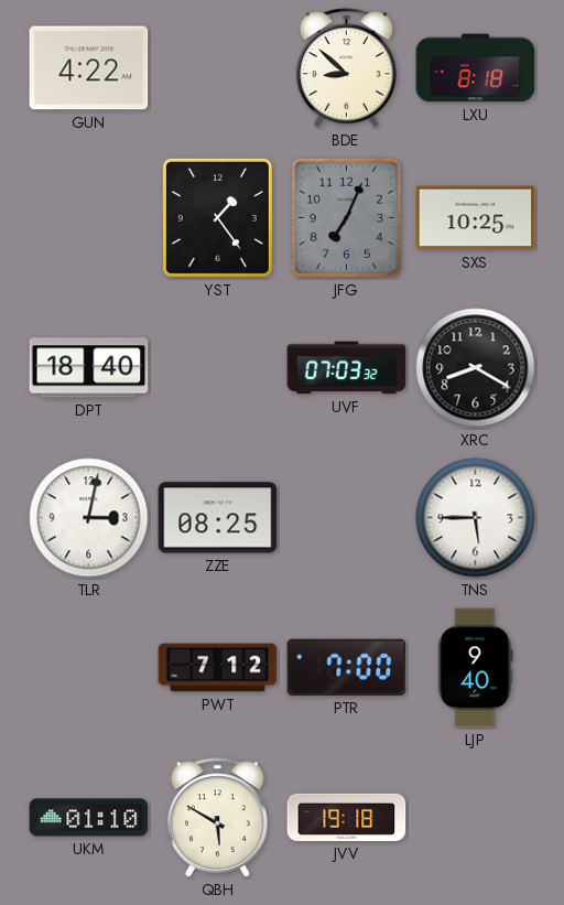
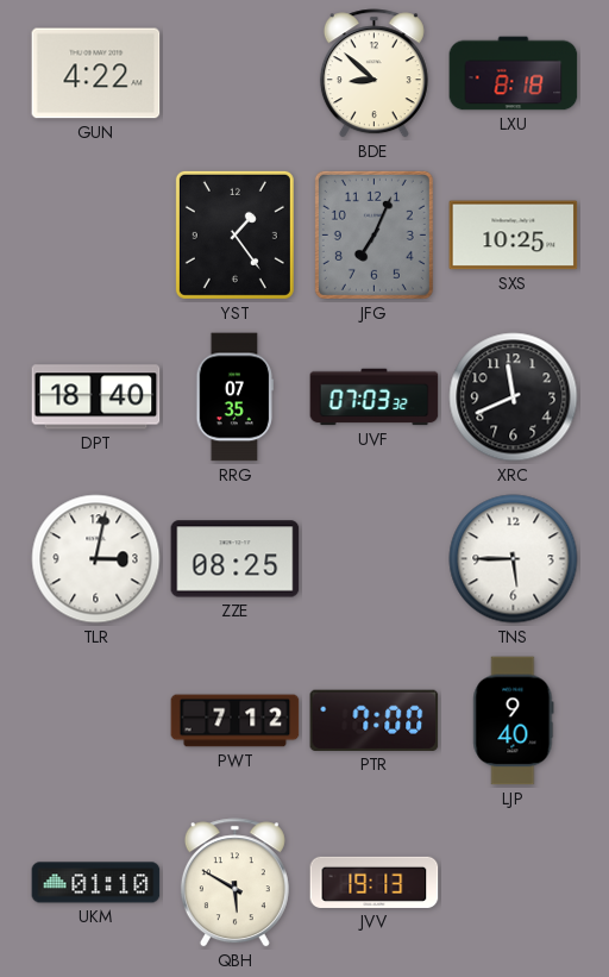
RRG: none -> 07:35
XRC: 8:20 -> 11:41
JVV: 19:18 -> 19:13
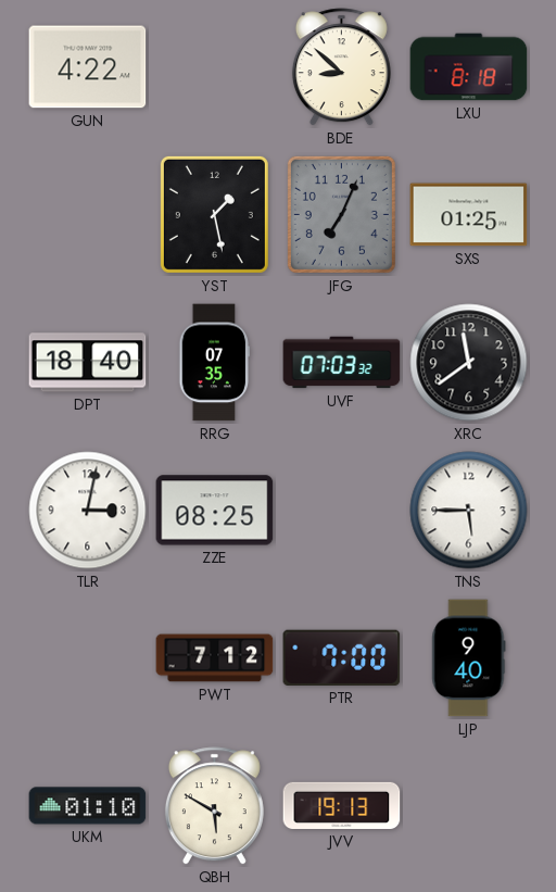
YST: 1:24 -> 1:28
SXS: 10:25 -> 01:25
XRC: 11:41 -> 11:39
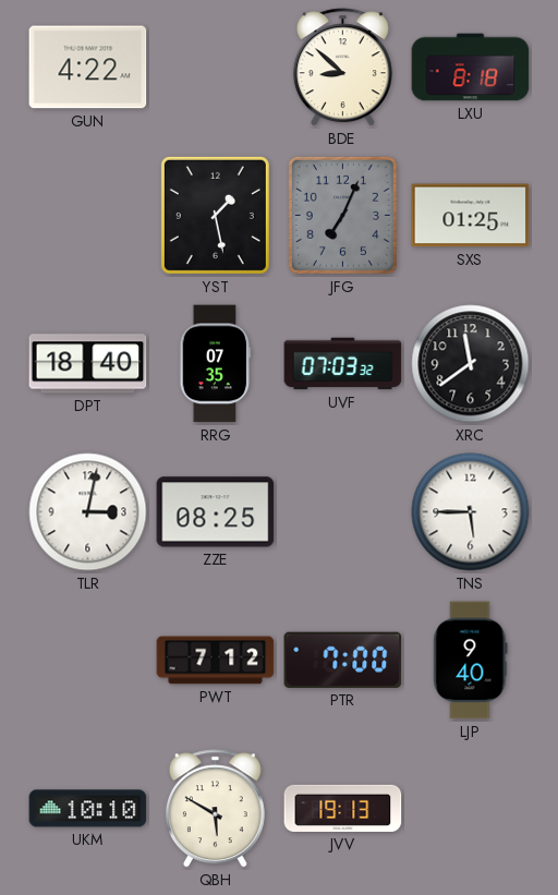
UKM: 01:10 -> 10:10
